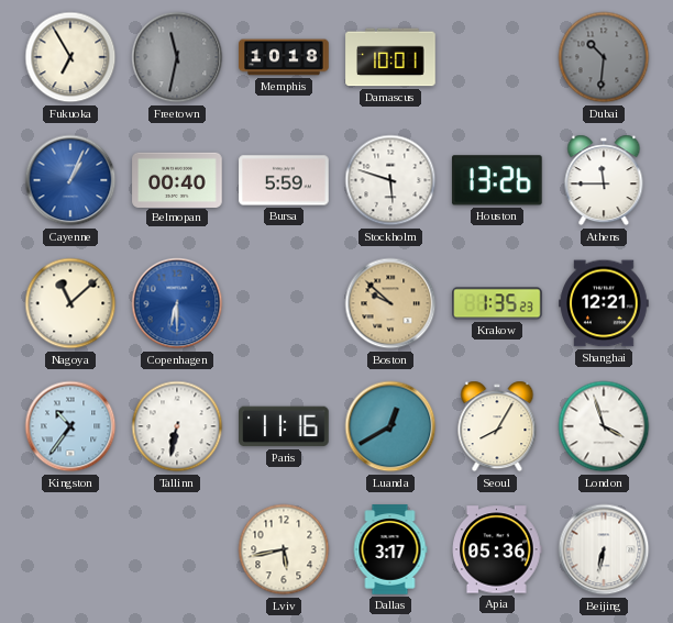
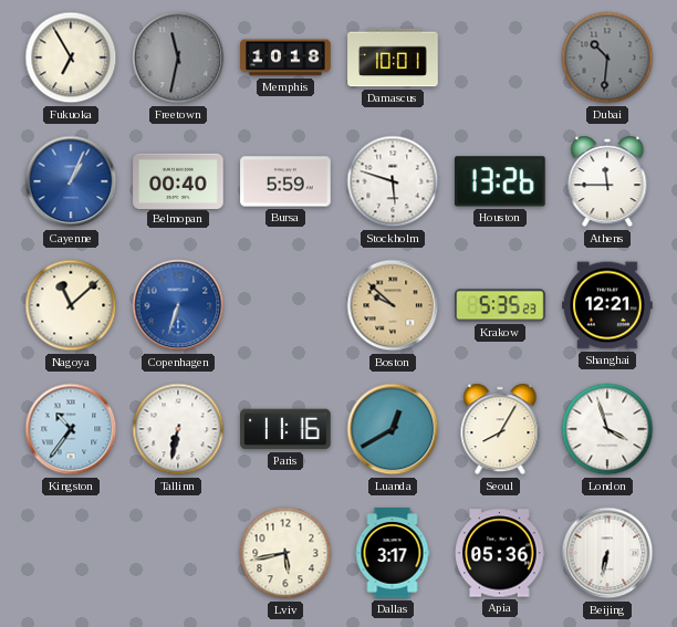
Copenhagen: 6:30 -> 6:33
Krakow: 1:35 -> 5:35
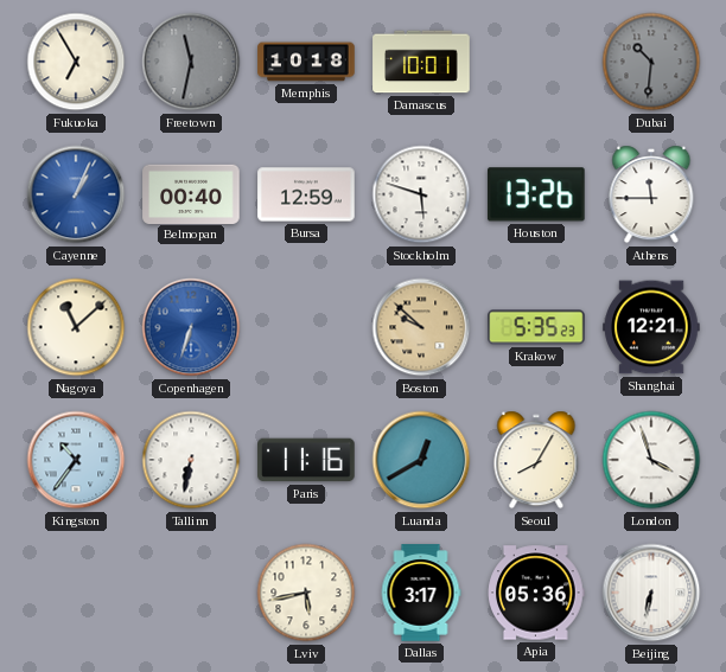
Bursa: 5:59 -> 12:59
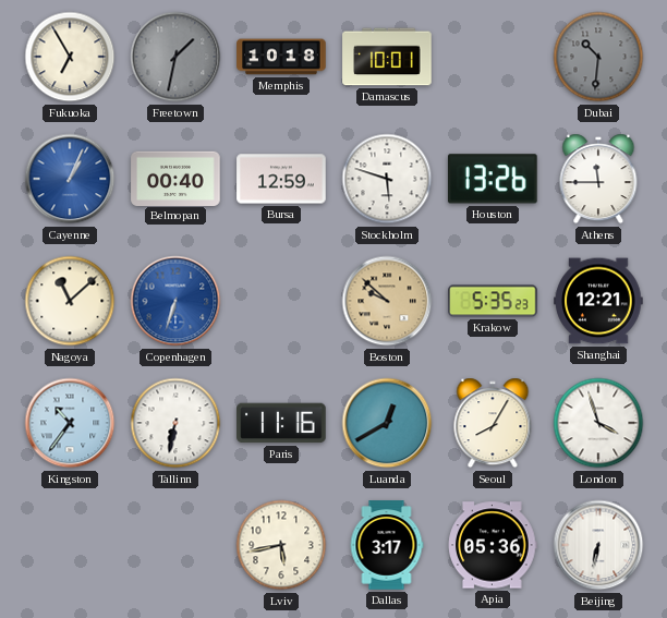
Freetown: 11:32 -> 1:32
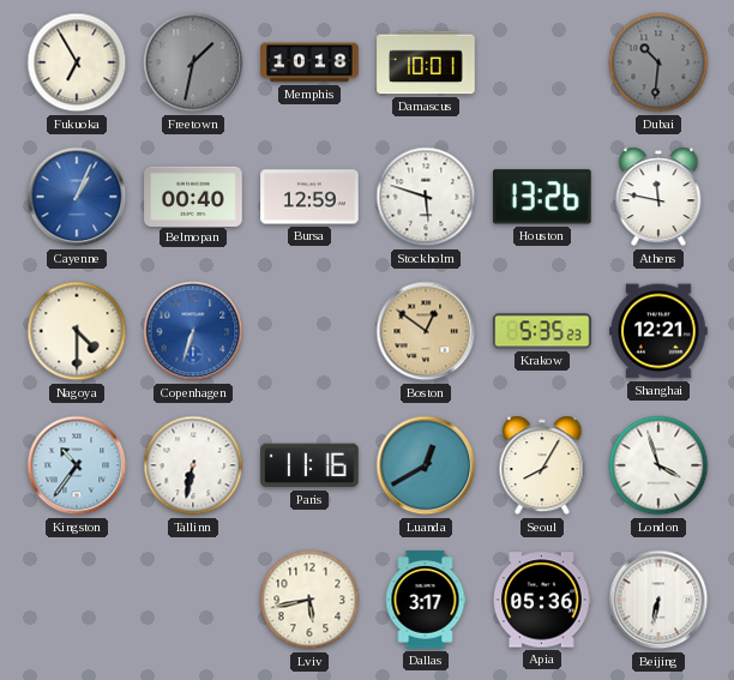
Athens: 11:45 -> 11:47
Nagoya: 11:08 -> 4:30
Boston: 9:52 -> 12:51
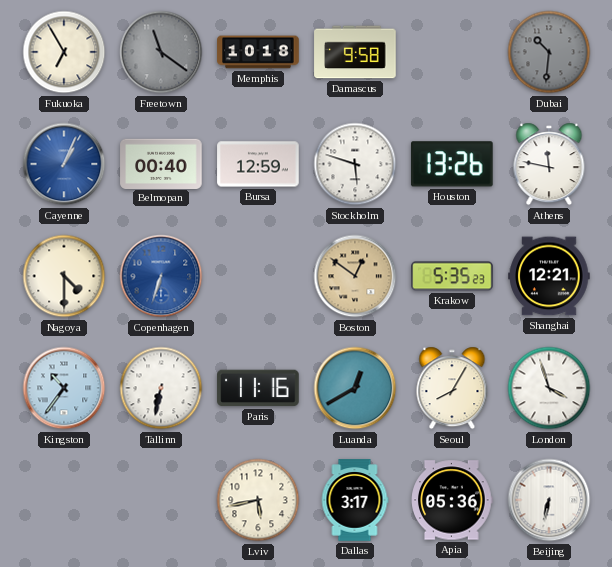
Freetown: 1:32 -> 11:21
Damascus: 10:01 -> 9:58
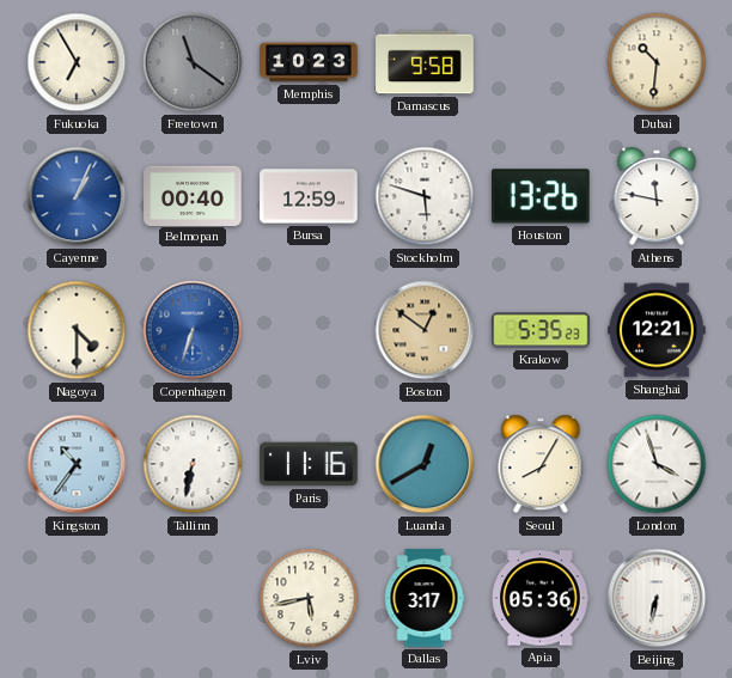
Memphis: 10:18 -> 10:23
Dubai dial: grey -> cream
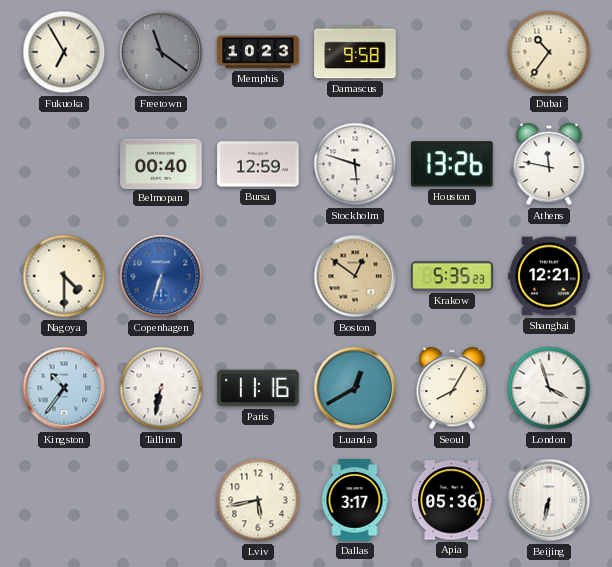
Dubai: 10:31 -> 10:36
Cayenne: 1:04 -> none
